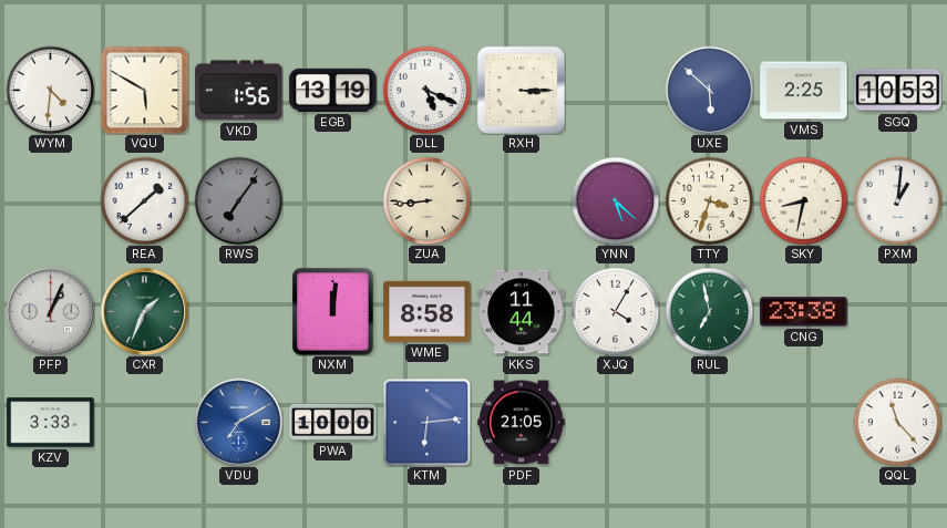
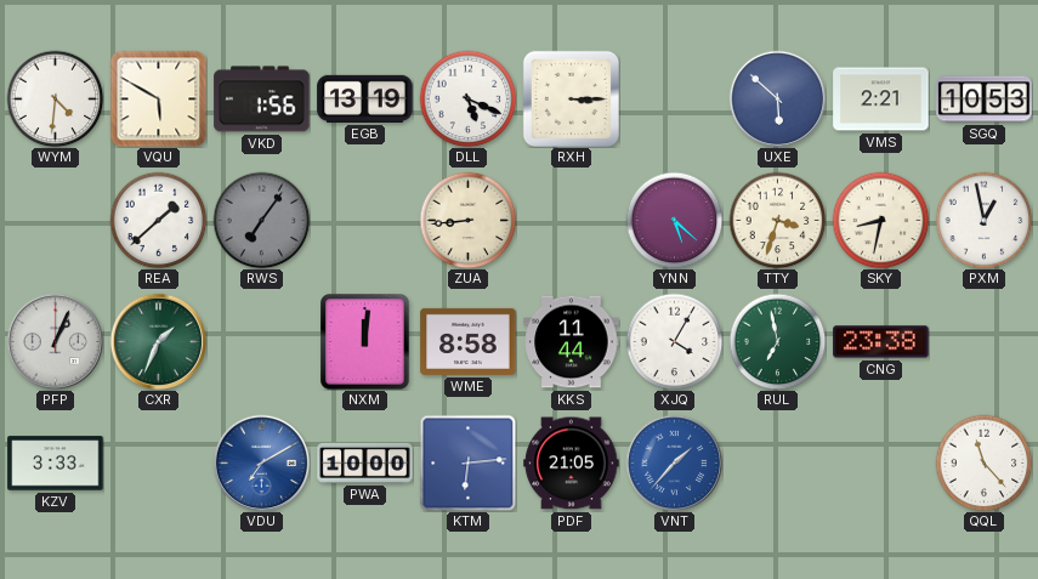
VMS: 2:25 -> 2:21
PXM: 1:01 -> 12:58
VNT: none -> 1:37
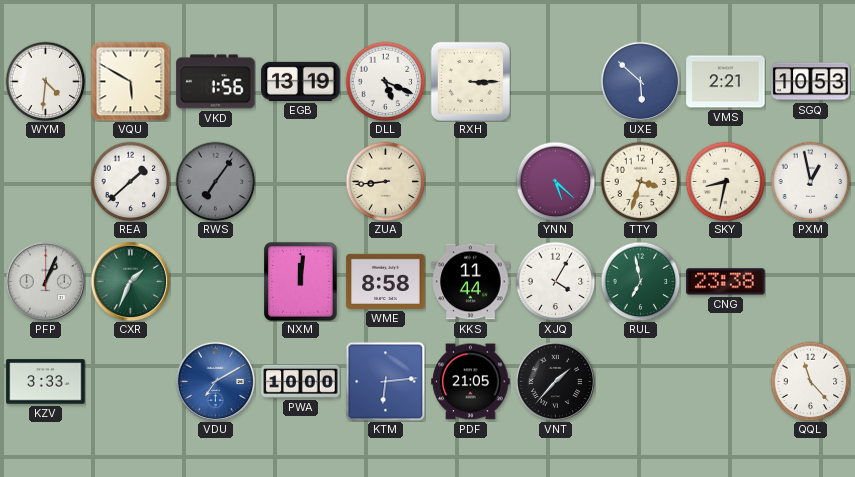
VNT dial: blue -> black
